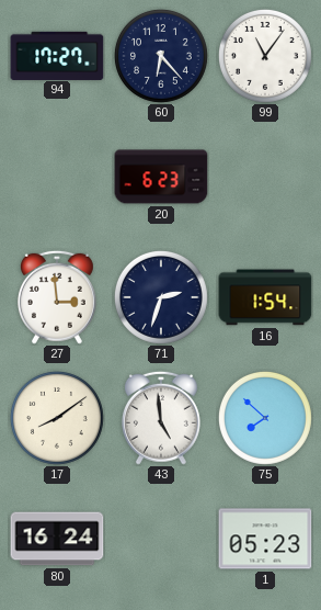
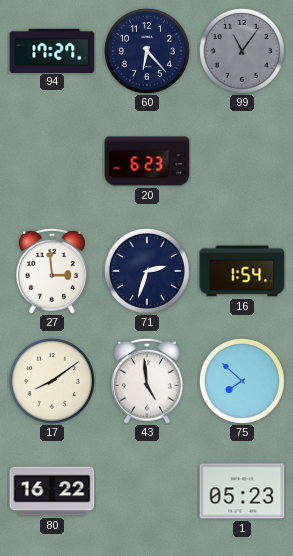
99 dial: white -> grey
80: 16:24 -> 16:22
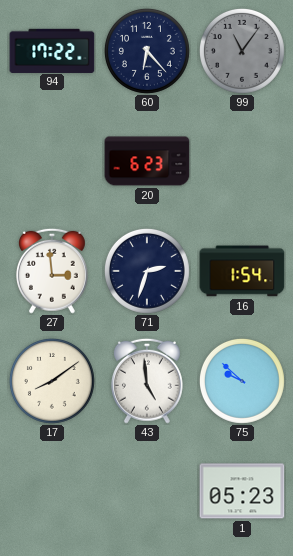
94: 17:27 -> 17:22
75: 7:52 -> 9:52
80: 16:22 -> none
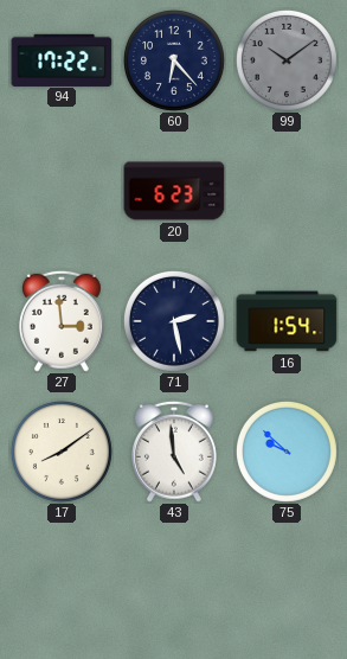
99: 11:06 -> 10:09
71: 2:33 -> 2:28
1: 05:23 -> none
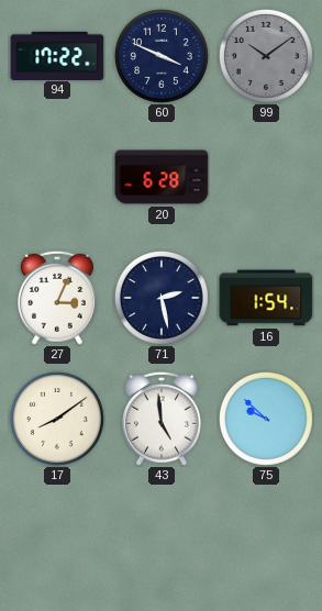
60: 6:23 -> 3:49
20: 6:23 -> 6:28
27: 2:59 -> 3:04
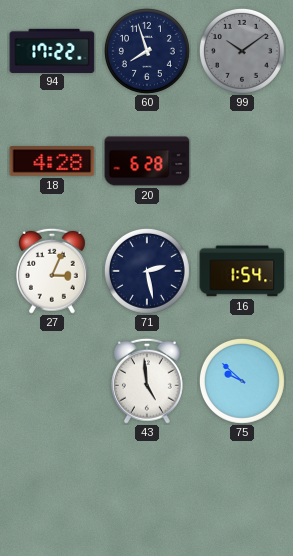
60: 3:49 -> 7:57
18: none -> 4:28
17: 8:09 -> none
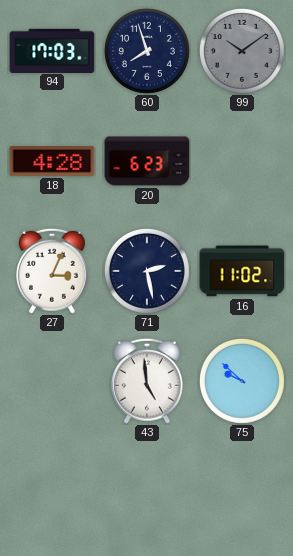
94: 17:22 -> 17:03
20: 6:28 -> 6:23
16: 1:54 -> 11:02
